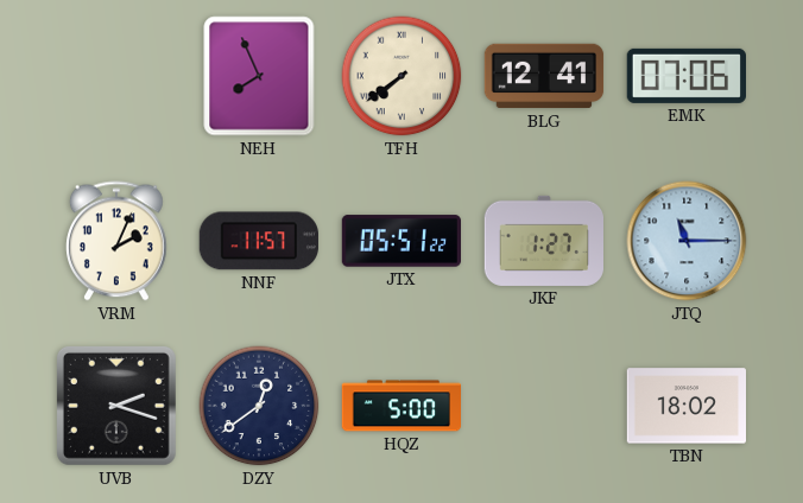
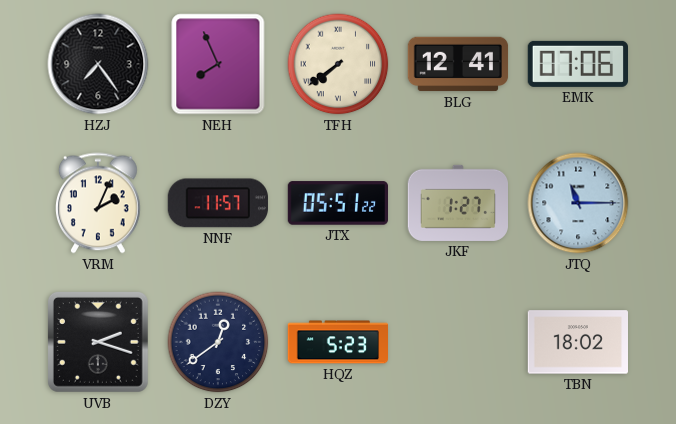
HZJ: none -> 7:24
HQZ: 5:00 -> 5:23
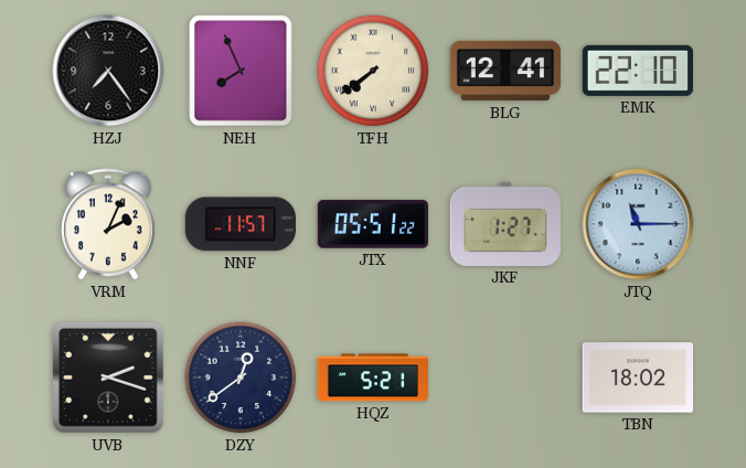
EMK: 07:06 -> 22:10
HQZ: 5:23 -> 5:21
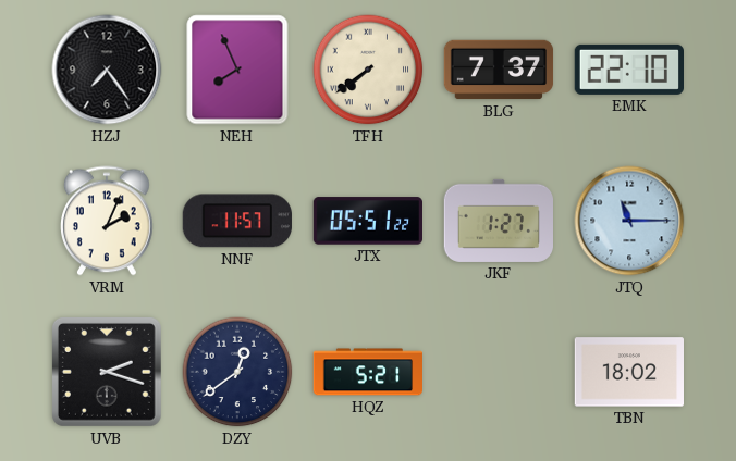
BLG: 12:41 -> 7:37
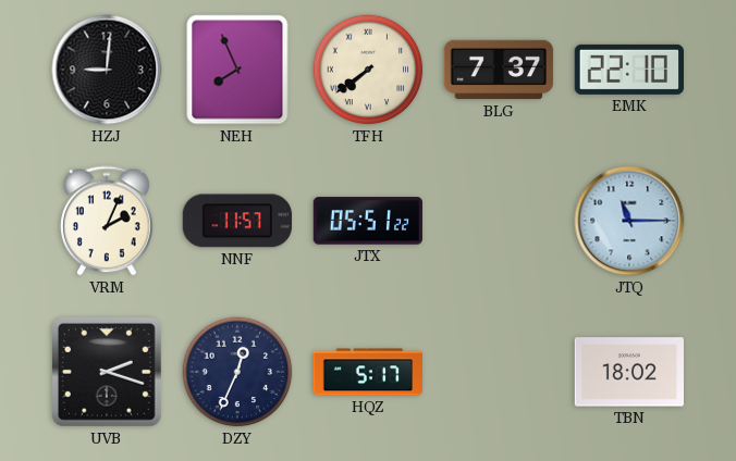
HZJ: 7:24 -> 9:01
JKF: 1:27 -> none
DZY: 12:39 -> 12:34
HQZ: 5:21 -> 5:17
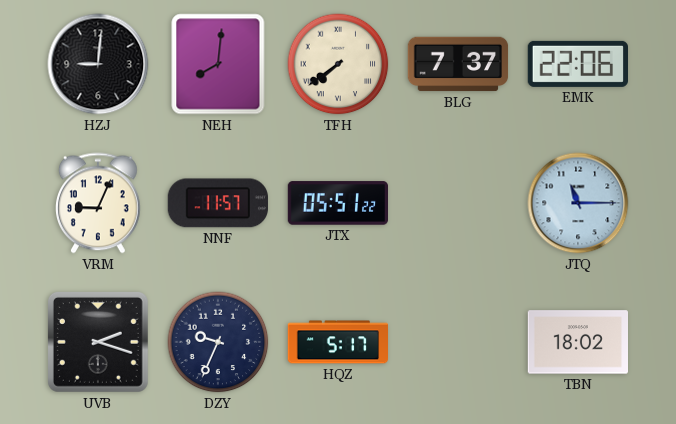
NEH: 7:56 -> 8:01
EMK: 22:10 -> 22:06
VRM: 2:04 -> 9:04
DZY: 12:34 -> 9:34
